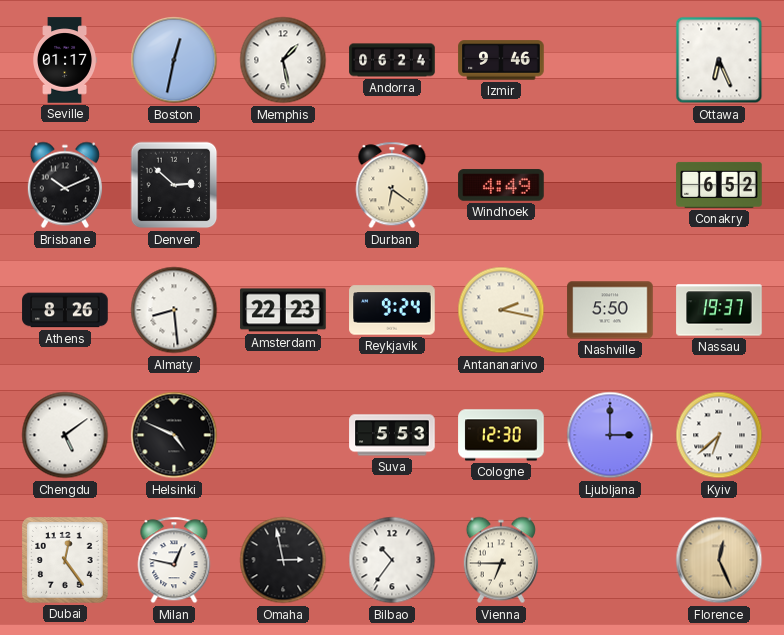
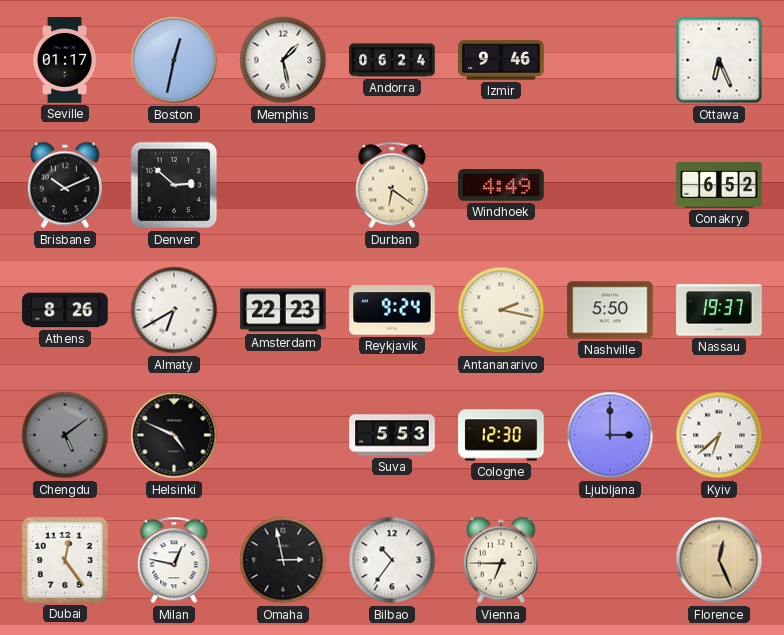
Almaty: 8:29 -> 6:40
Chengdu dial: white -> grey
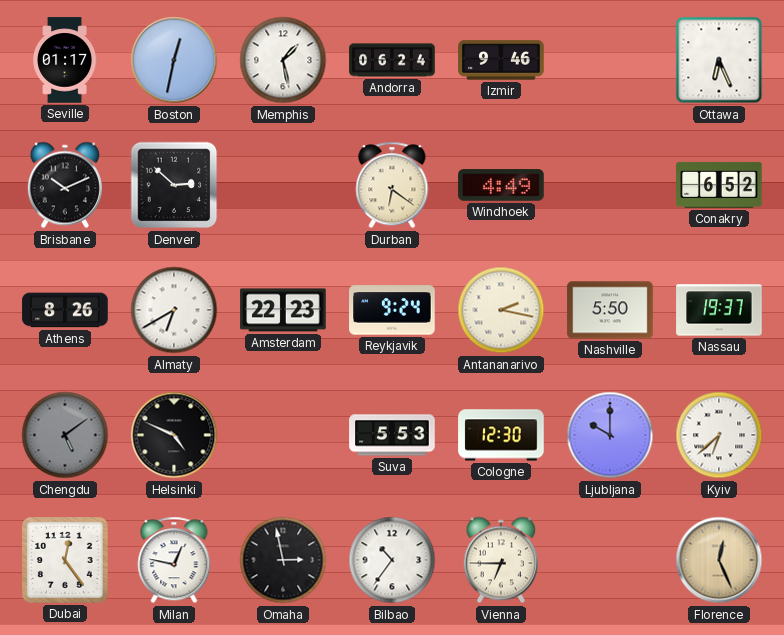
Ljubljana: 3:00 -> 10:00
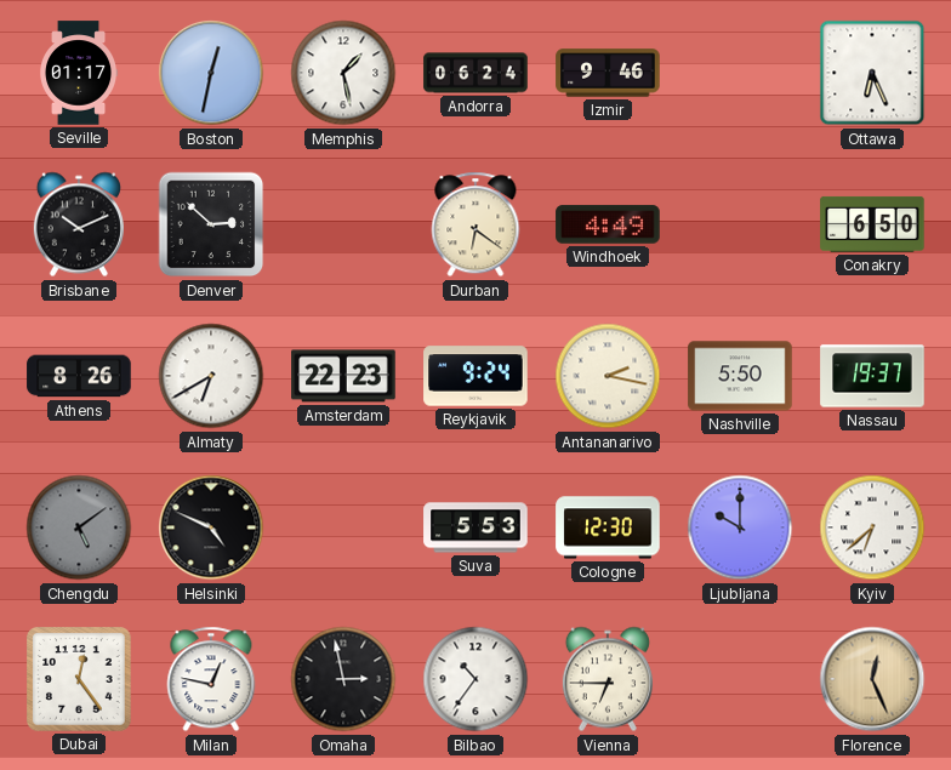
Conakry: 6:52 -> 6:50
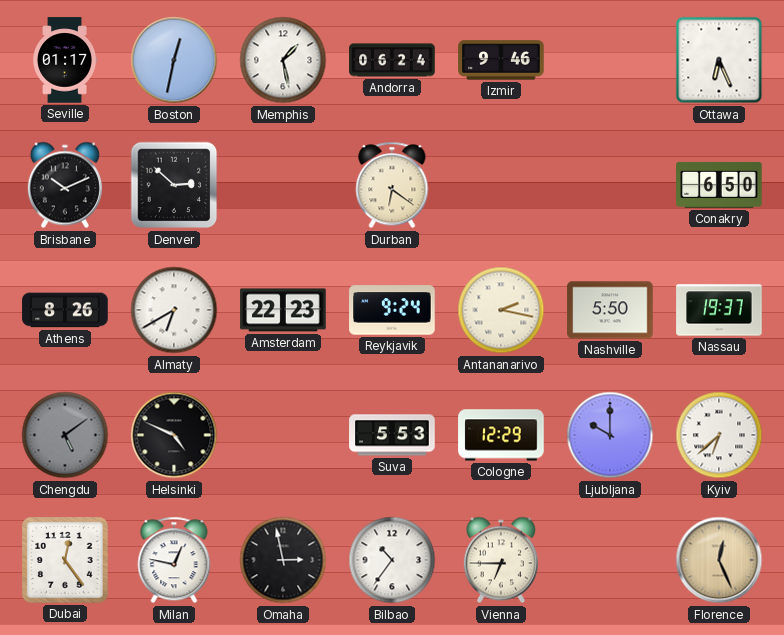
Windhoek: 4:49 -> none
Cologne: 12:30 -> 12:29
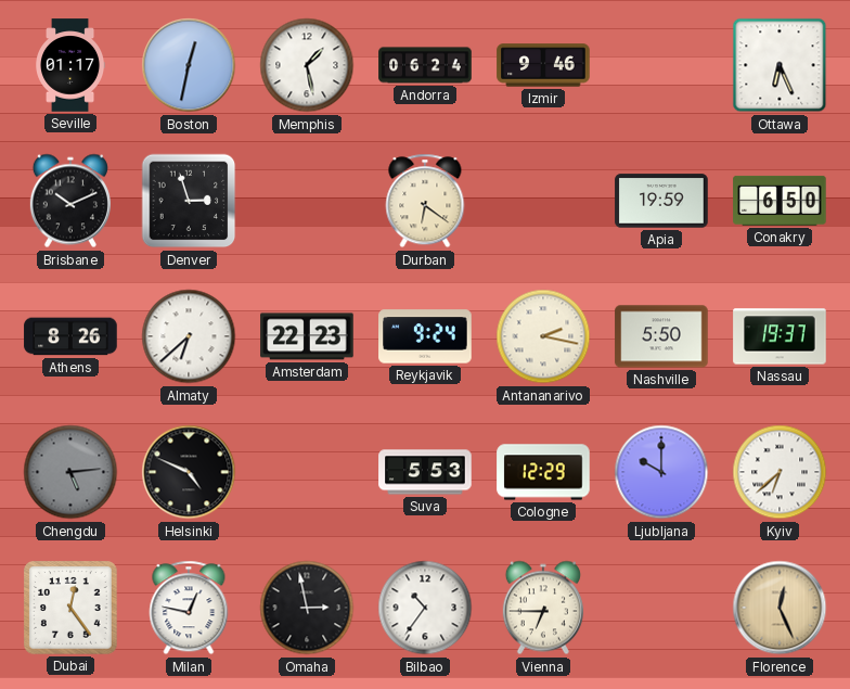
Denver: 2:52 -> 2:57
Apia: none -> 19:59
Almaty: 6:40 -> 6:38
Chengdu: 5:09 -> 5:14
